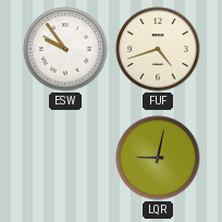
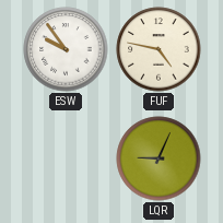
FUF: 4:42 -> 4:47
LQR: 9:02 -> 9:04
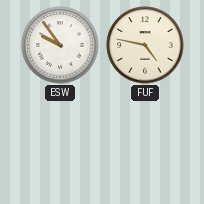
LQR: 9:04 -> none
